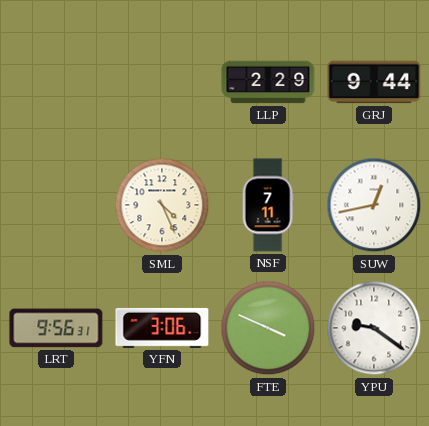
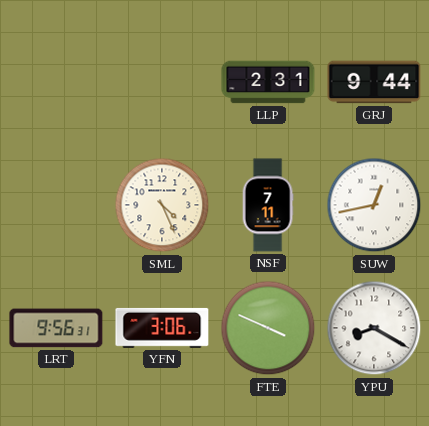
LLP: 2:29 -> 2:31
YPU: 9:21 -> 8:20
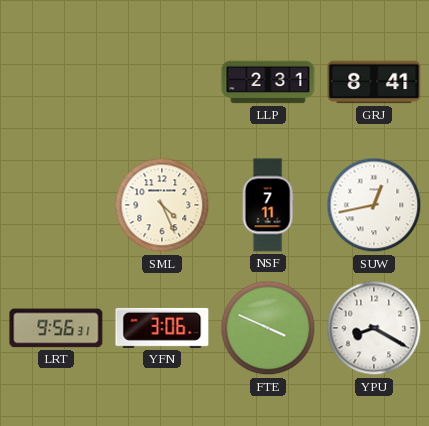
GRJ: 9:44 -> 8:41
